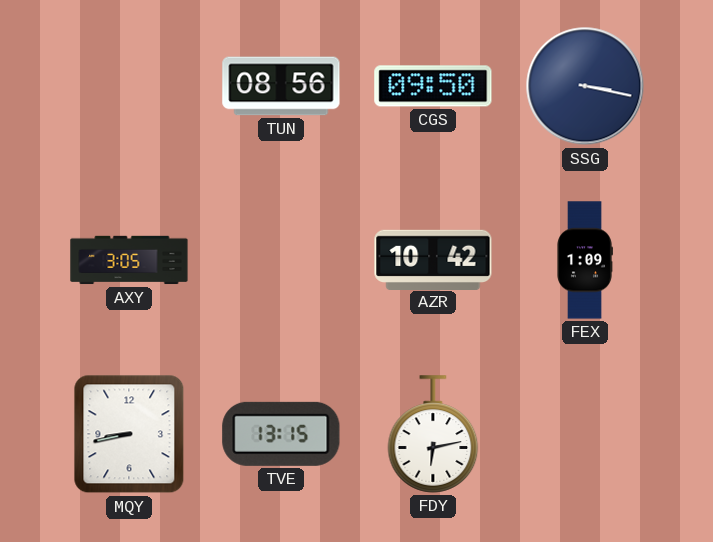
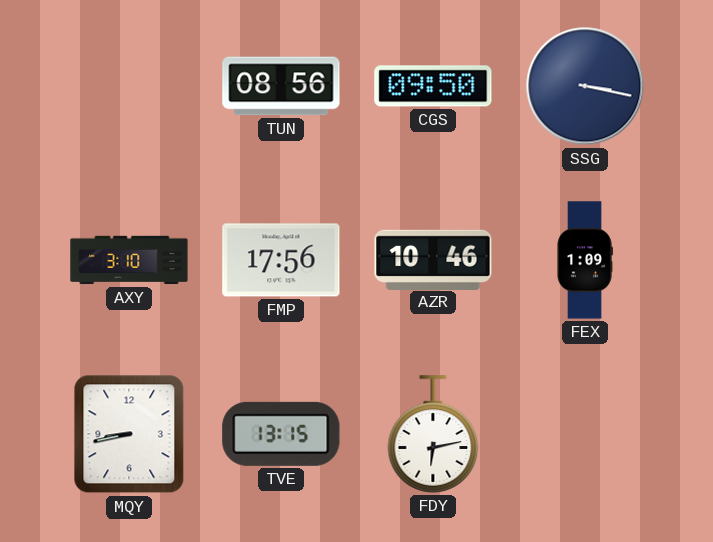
AXY: 3:05 -> 3:10
FMP: none -> 17:56
AZR: 10:42 -> 10:46
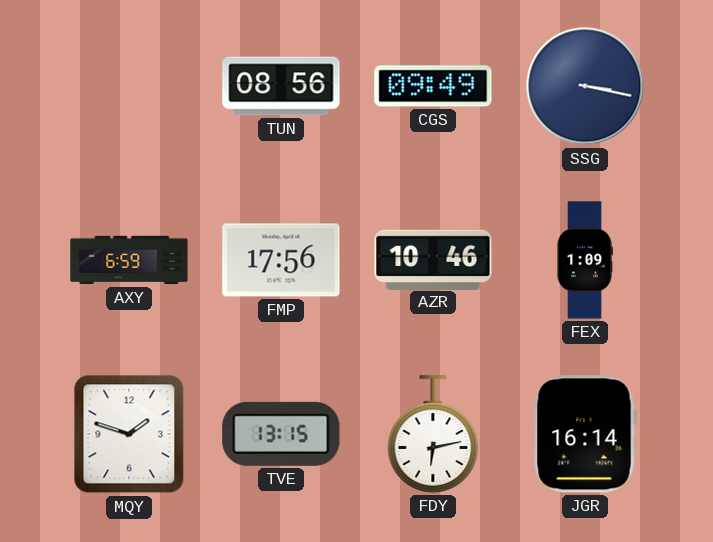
CGS: 09:50 -> 09:49
AXY: 3:10 -> 6:59
MQY: 8:43 -> 1:48
JGR: none -> 16:14
